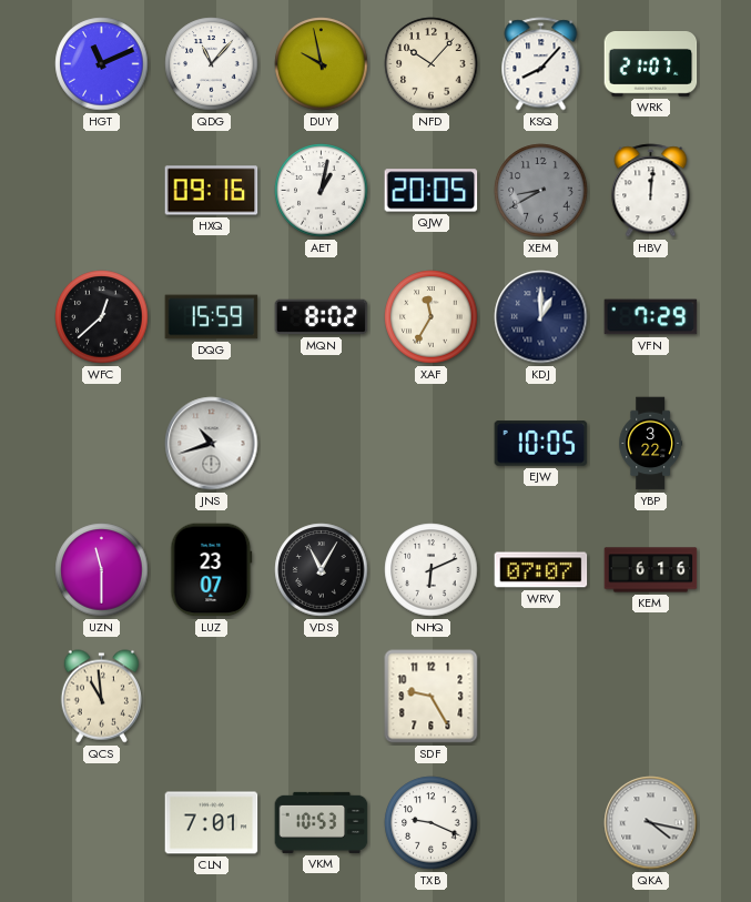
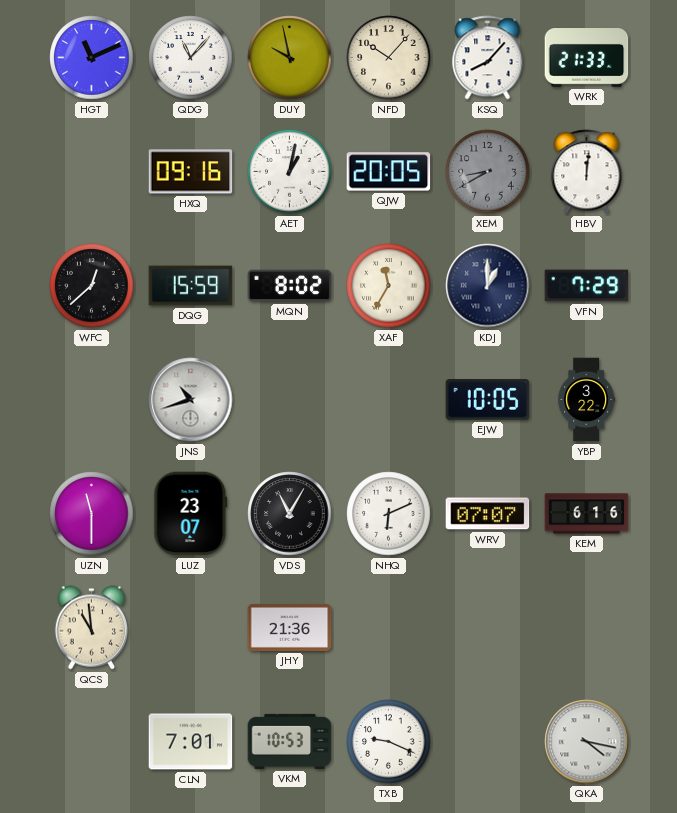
WRK: 21:07 -> 21:33
JHY: none -> 21:36
SDF: 9:25 -> none
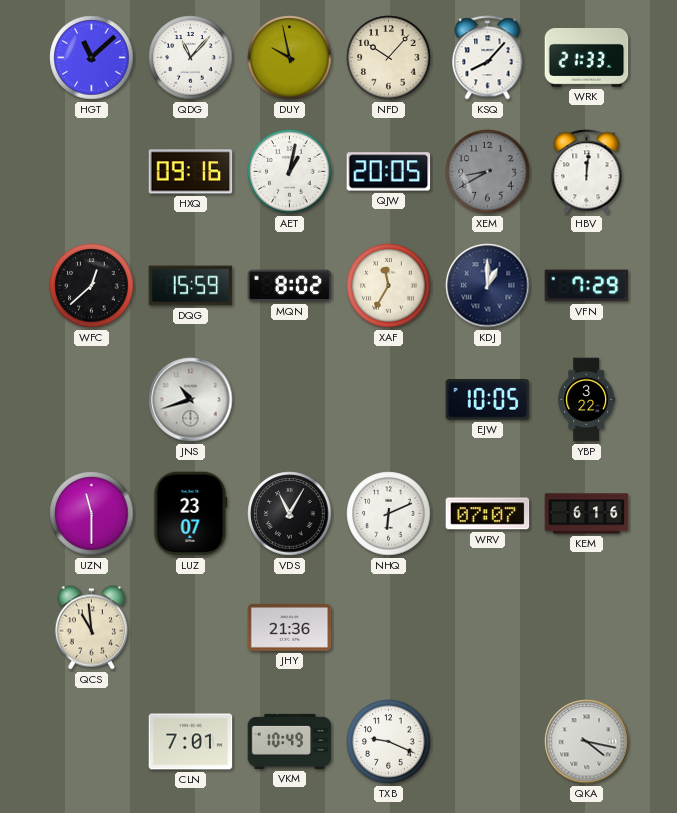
HGT: 11:11 -> 11:08
VKM: 10:53 -> 10:49
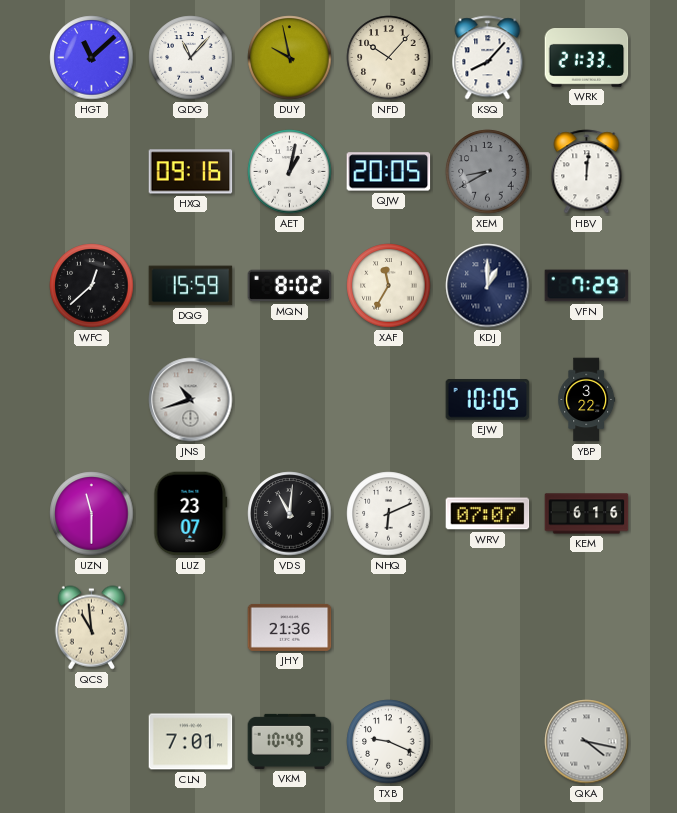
VDS: 11:05 -> 11:01
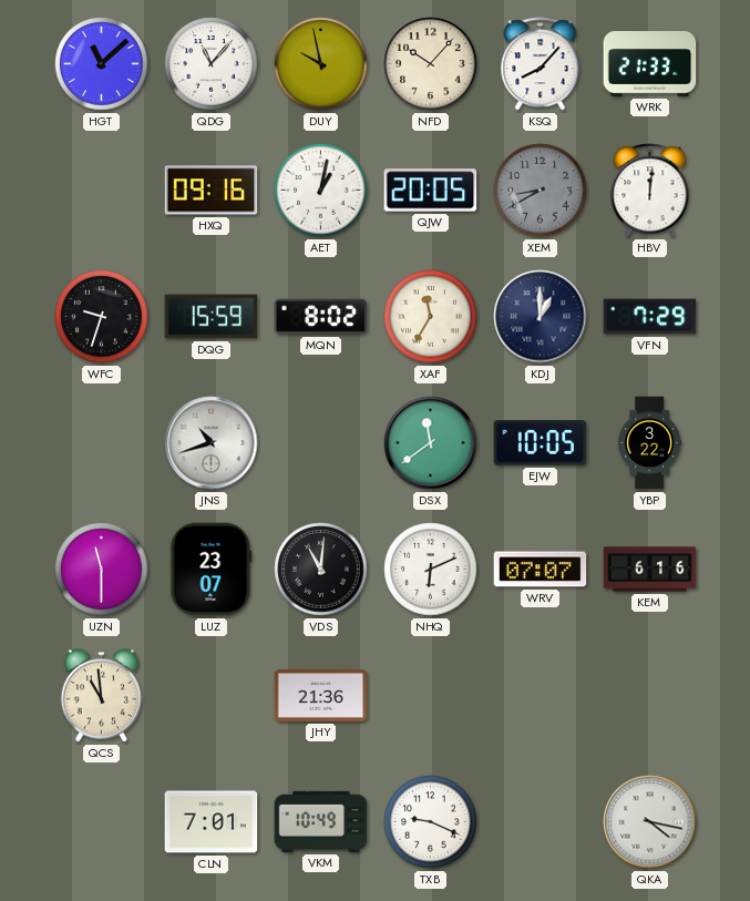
WFC: 12:38 -> 9:33
DSX: none -> 11:39
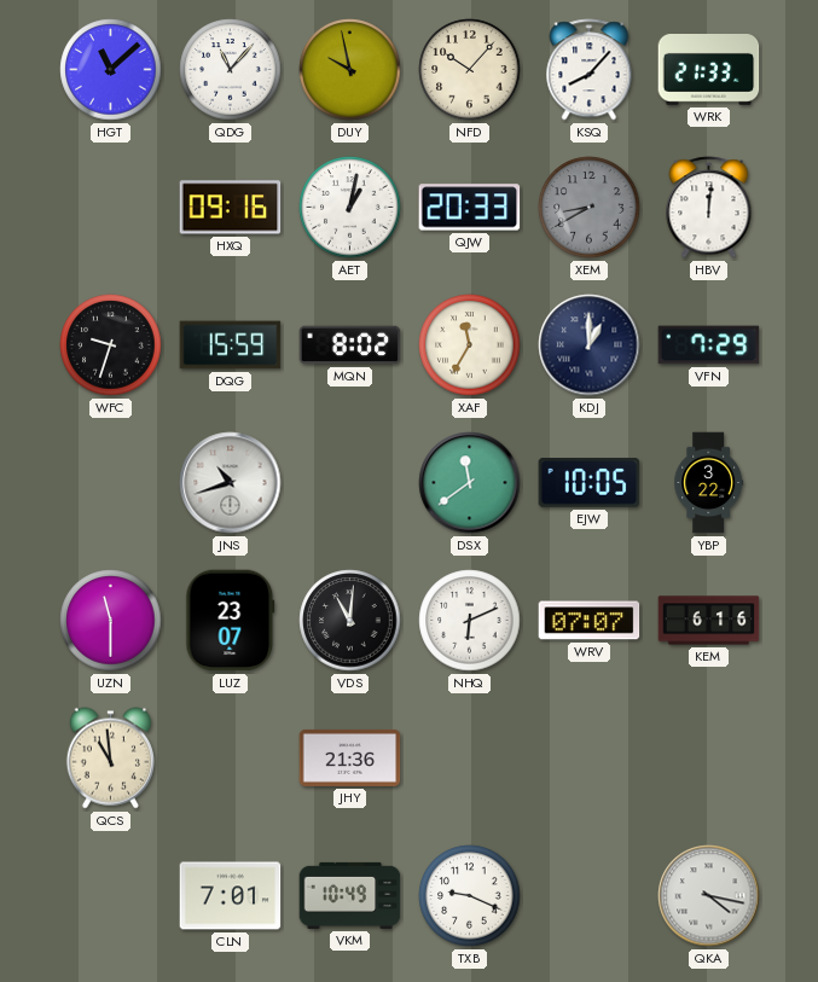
QJW: 20:05 -> 20:33
